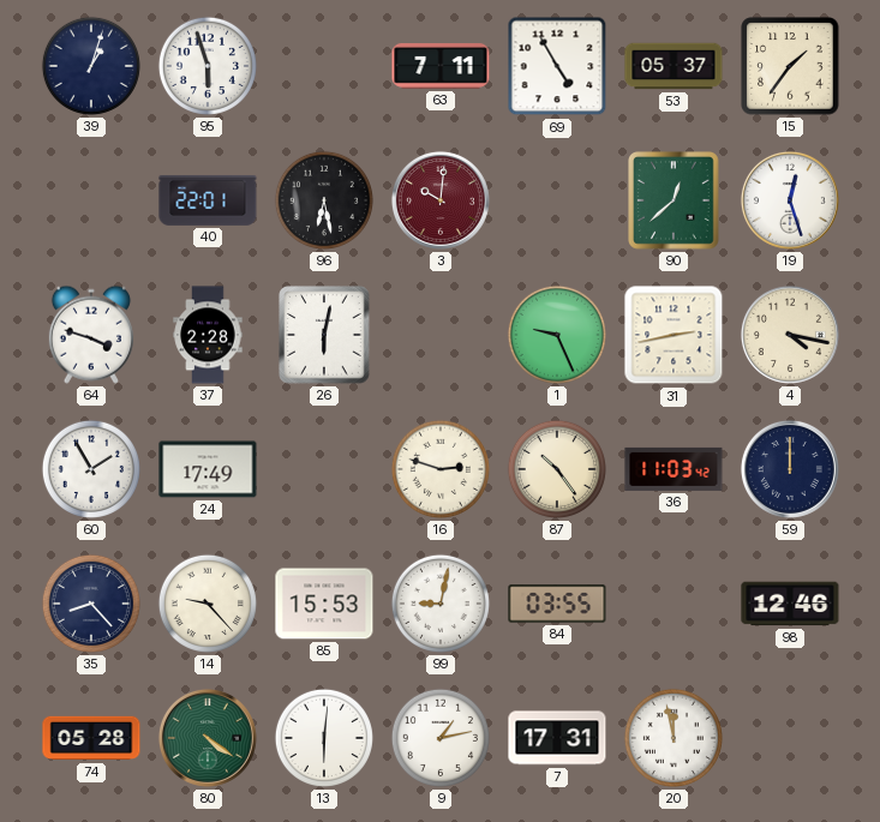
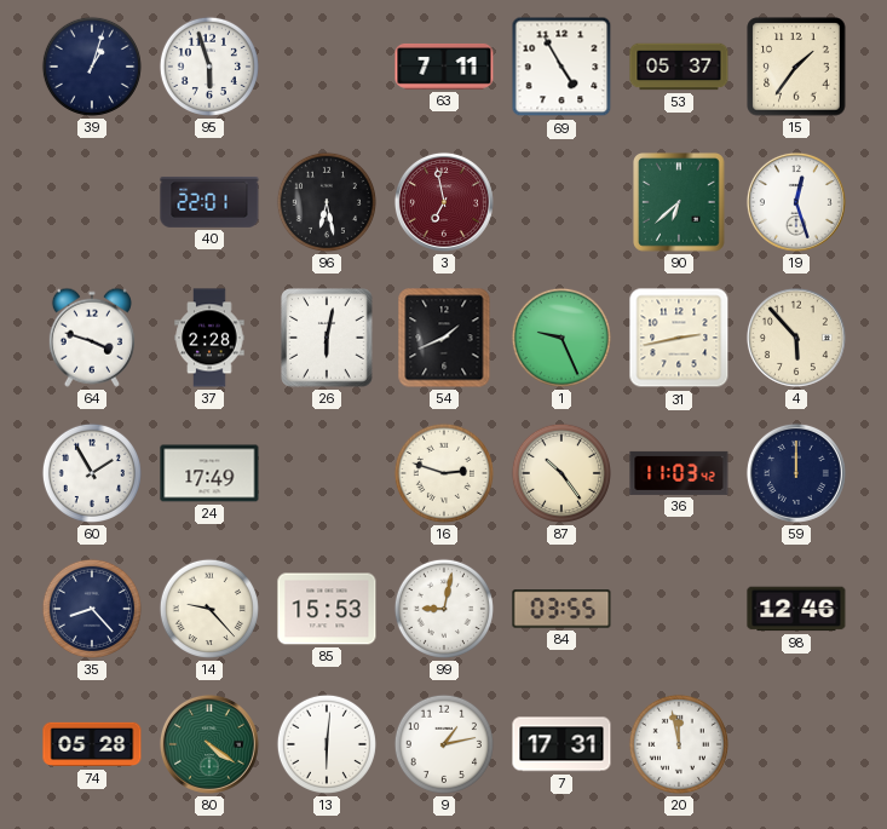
3: 10:01 -> 6:58
90: 12:38 -> 6:38
54: none -> 1:41
4: 4:17 -> 5:53
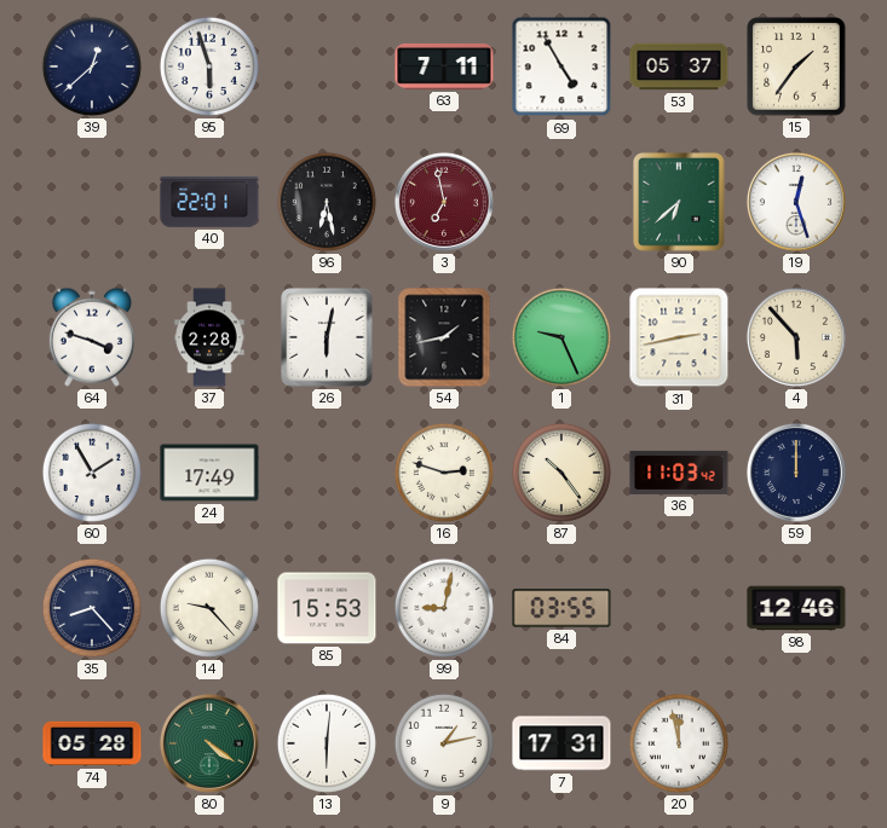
39: 1:03 -> 12:38
54: 1:41 -> 1:43
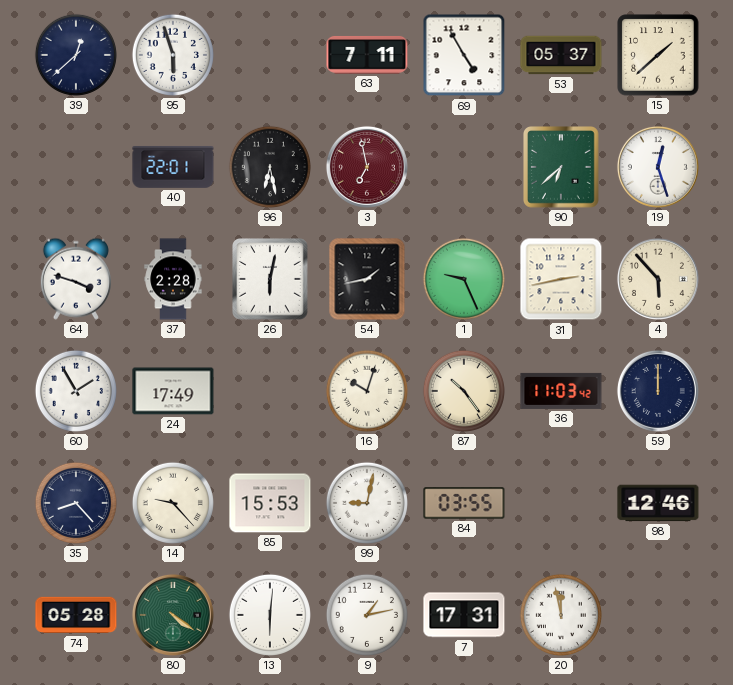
15: 1:36 -> 1:38
16: 2:48 -> 10:03
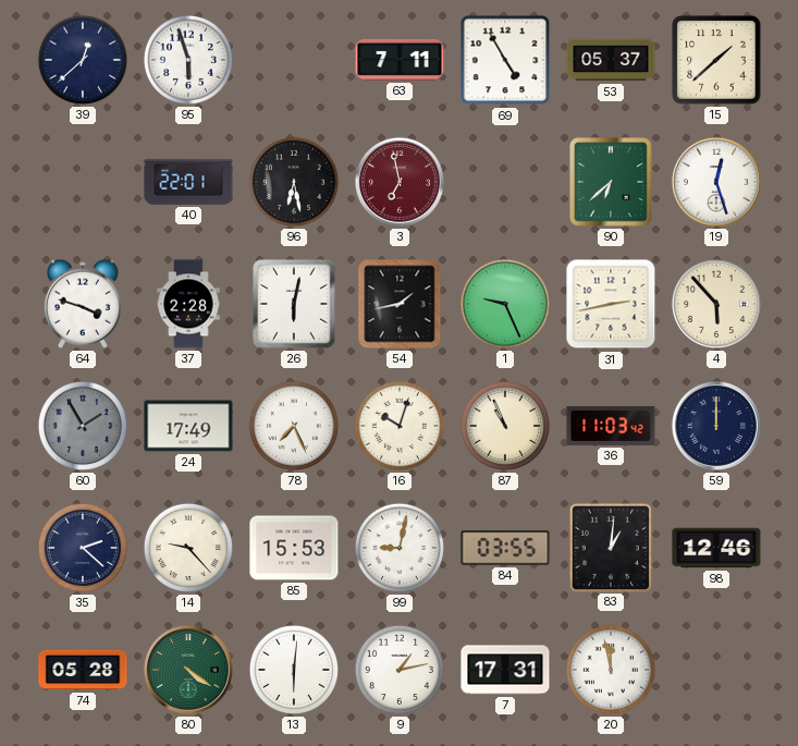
60 dial: white -> grey
78: none -> 7:26
87: 10:24 -> 10:56
35: 8:23 -> 2:22
83: none -> 1:01
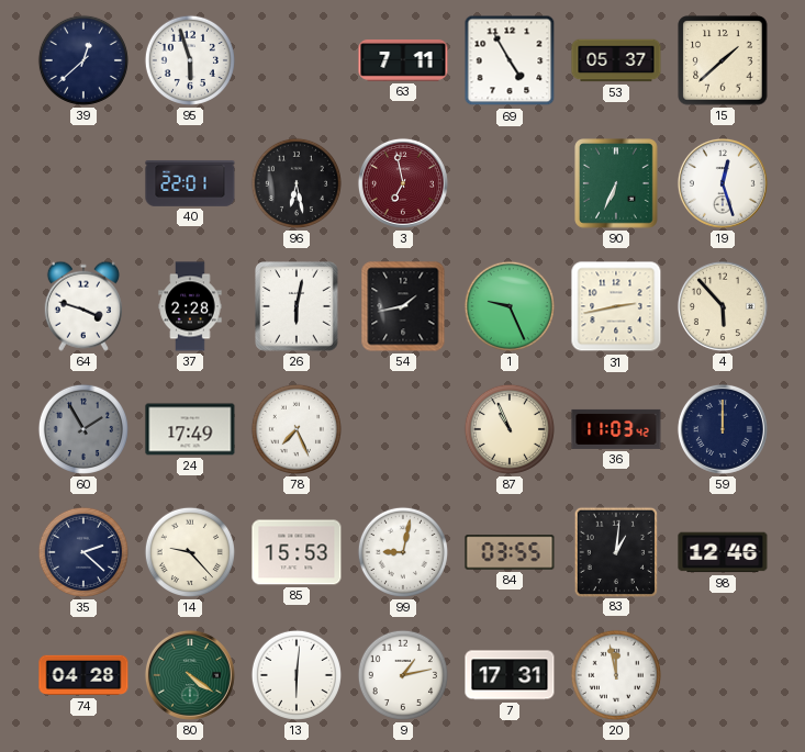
90: 6:38 -> 6:34
16: 10:03 -> none
74: 05:28 -> 04:28
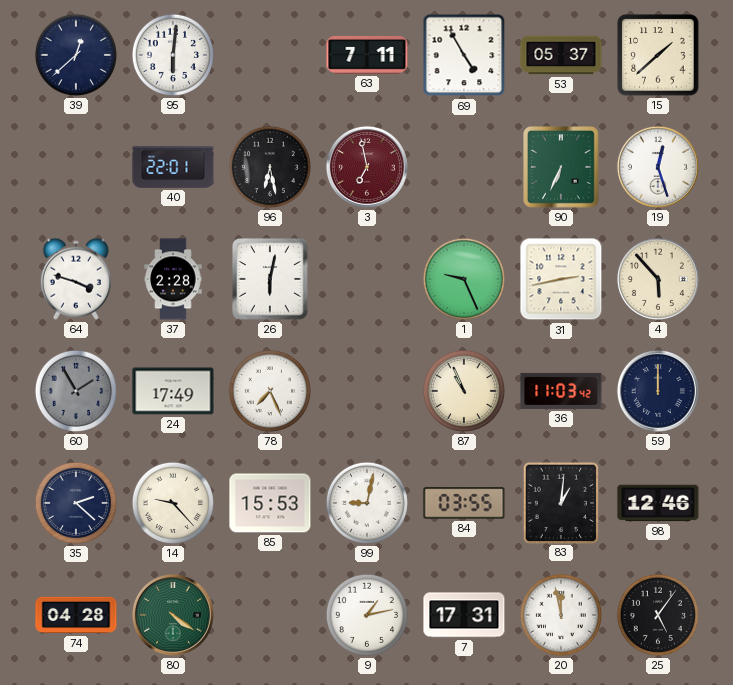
95: 5:57 -> 6:01
54: 1:43 -> none
13: 6:01 -> none
25: none -> 5:06
